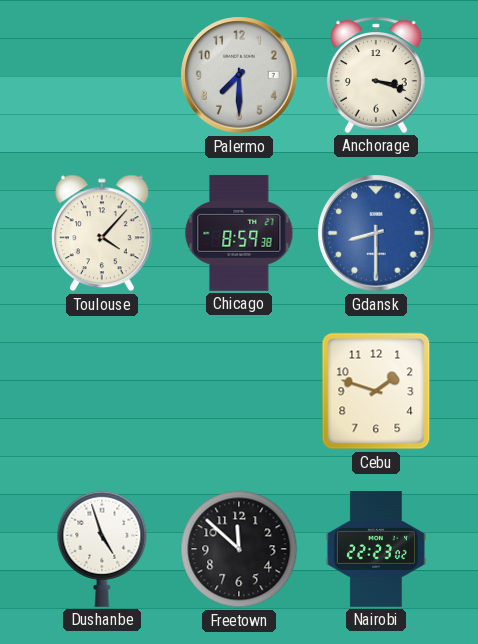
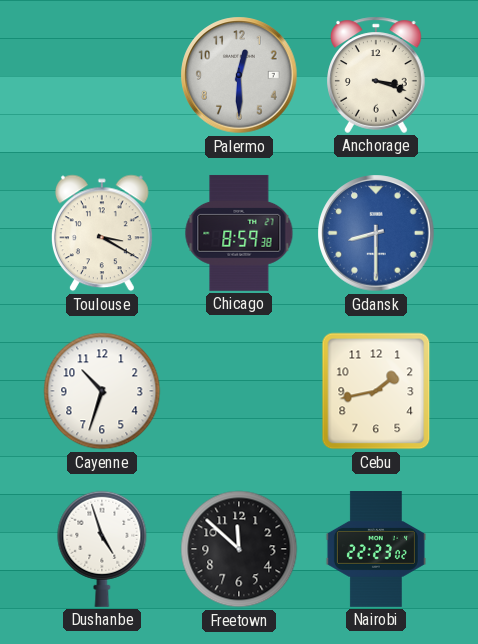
Palermo: 7:30 -> 12:30
Toulouse: 4:07 -> 3:20
Cayenne: none -> 10:33
Cebu: 1:48 -> 1:43
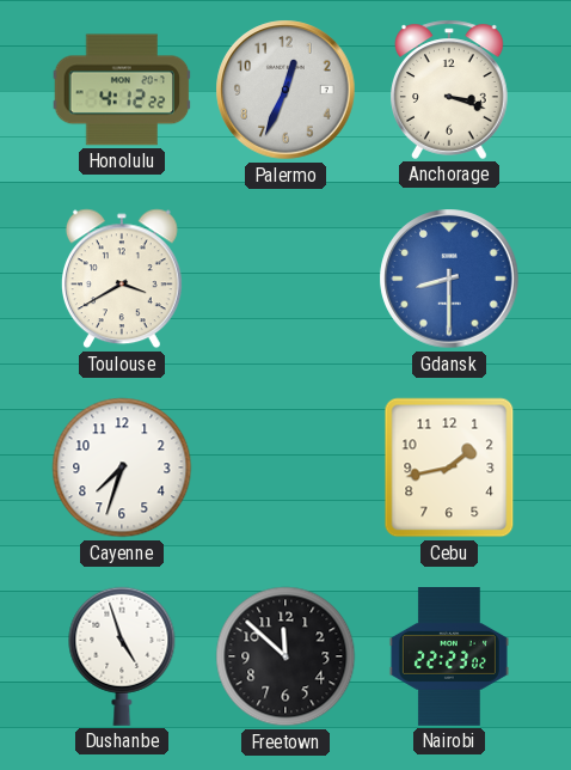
Honolulu: none -> 4:12
Palermo: 12:30 -> 12:34
Toulouse: 3:20 -> 3:40
Chicago: 8:59 -> none
Cayenne: 10:33 -> 7:33
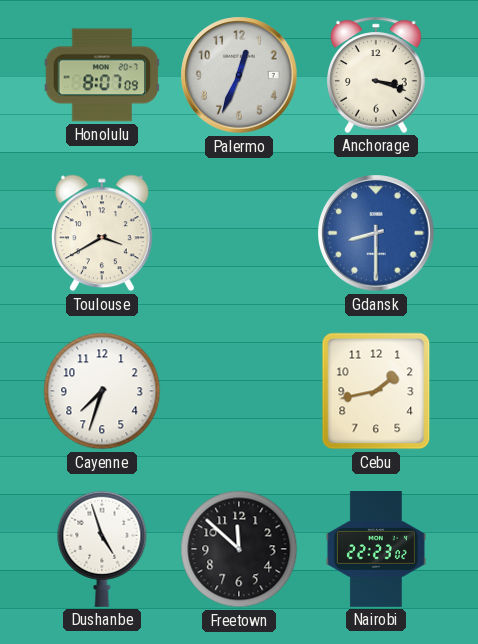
Honolulu: 4:12 -> 8:07
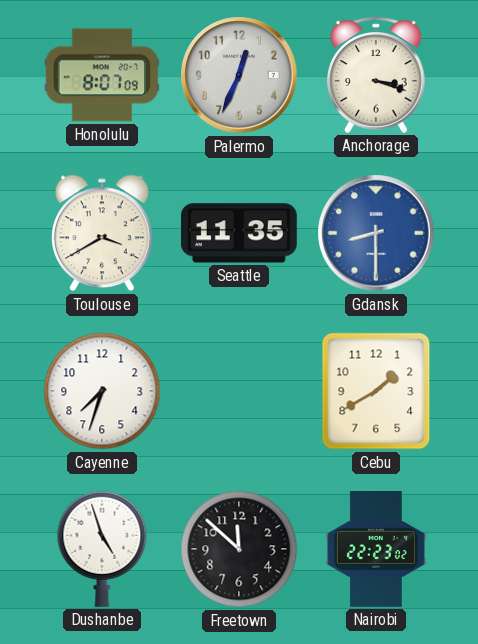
Seattle: none -> 11:35
Cebu: 1:43 -> 1:40
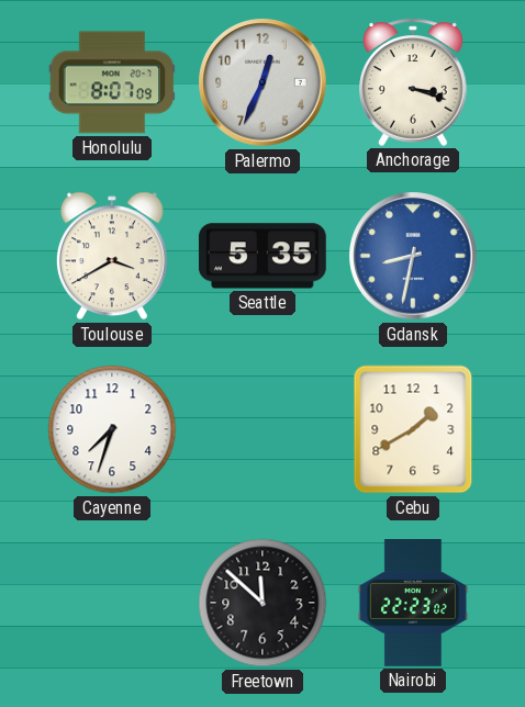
Seattle: 11:35 -> 5:35
Gdansk: 8:30 -> 8:32
Dushanbe: 4:57 -> none
